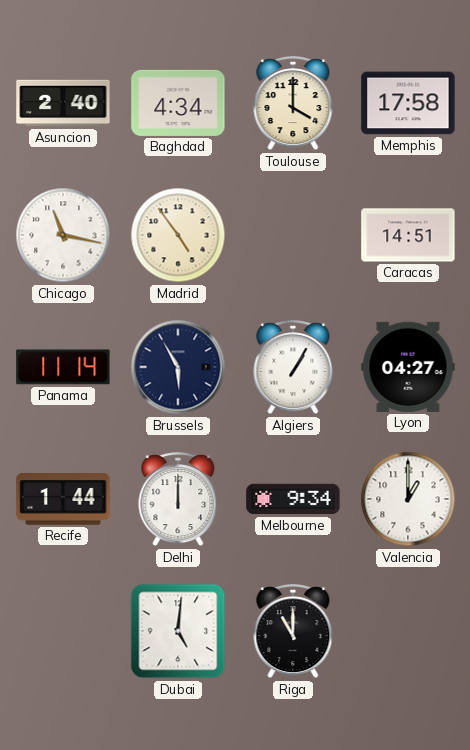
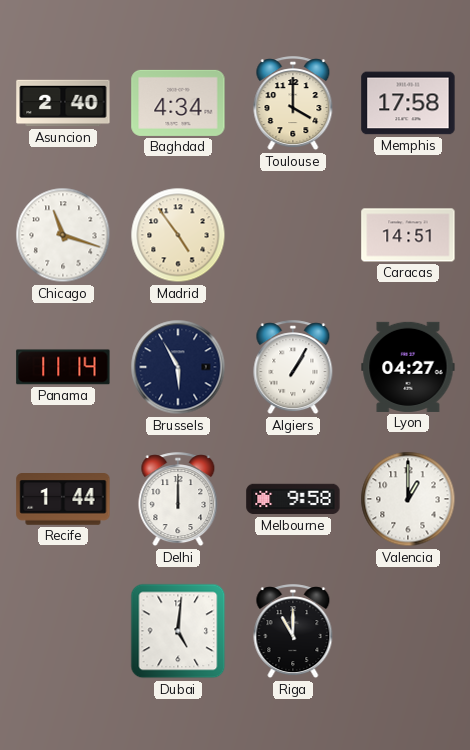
Chicago: 11:17 -> 11:18
Melbourne: 9:34 -> 9:58
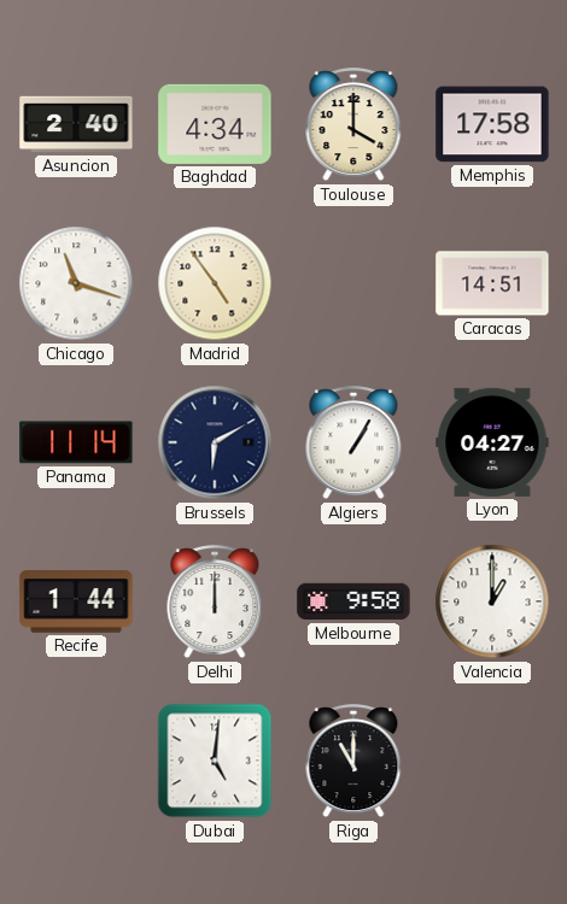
Brussels: 5:55 -> 6:10
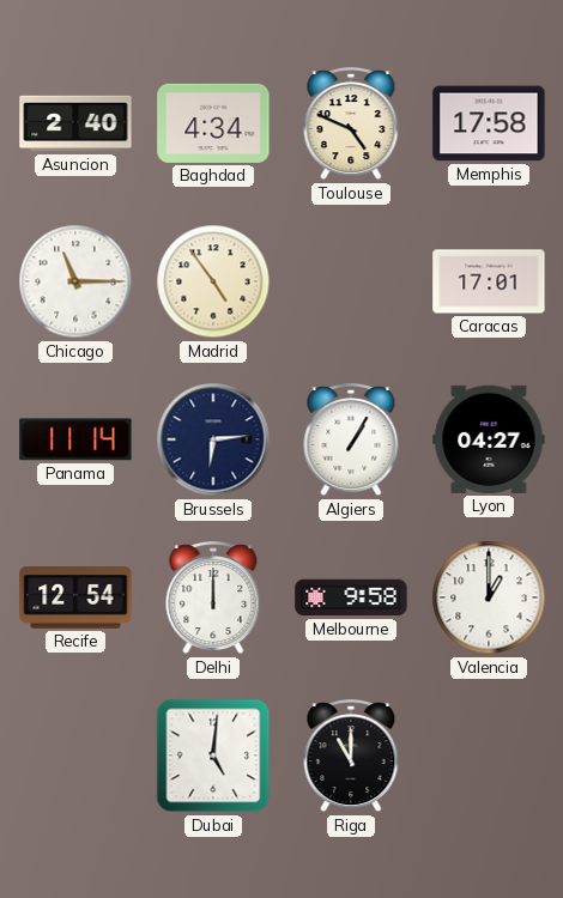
Toulouse: 4:00 -> 4:49
Chicago: 11:18 -> 11:15
Caracas: 14:51 -> 17:01
Brussels: 6:10 -> 6:14
Recife: 1:44 -> 12:54
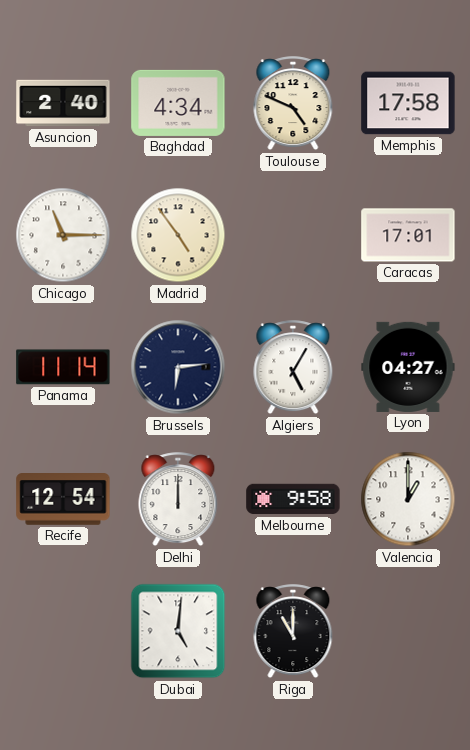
Algiers: 1:05 -> 5:05
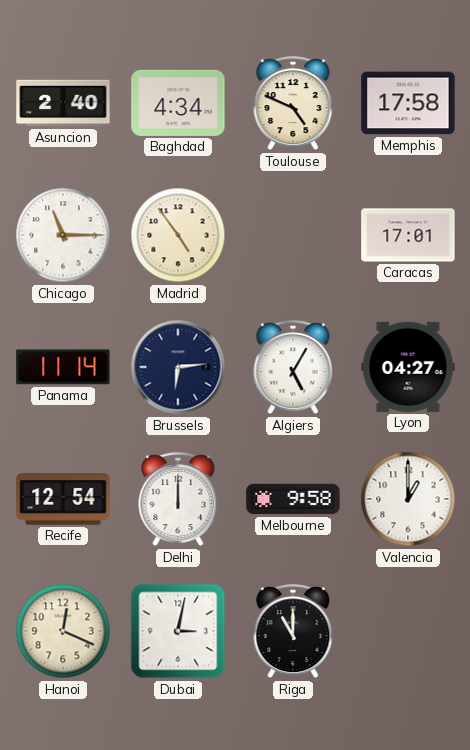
Hanoi: none -> 12:19
Dubai: 5:01 -> 3:02
